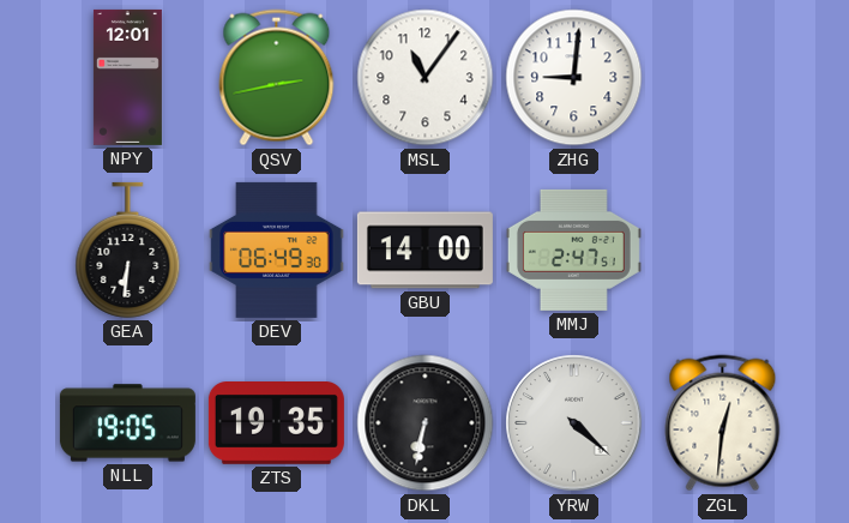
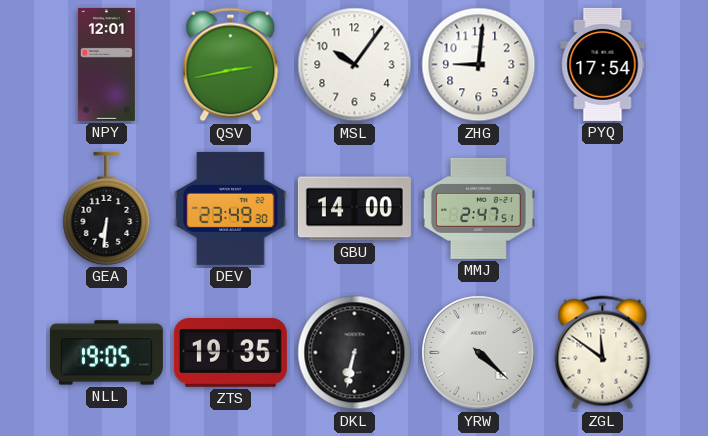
MSL: 11:06 -> 10:06
PYQ: none -> 17:54
DEV: 06:49 -> 23:49
ZGL: 12:31 -> 11:51
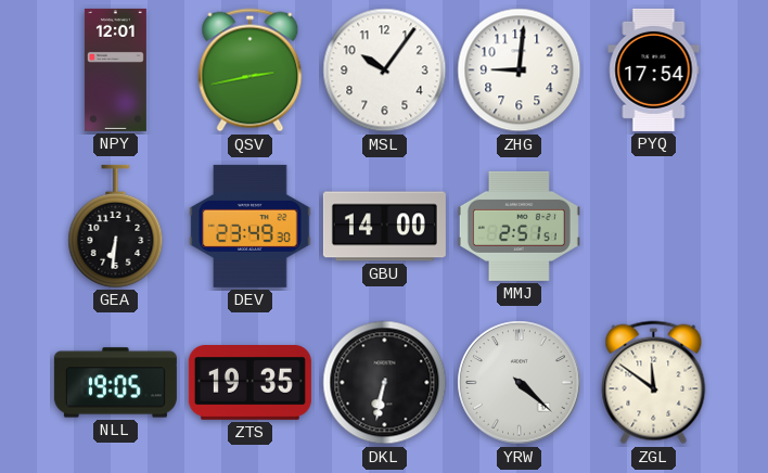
MMJ: 2:47 -> 2:51
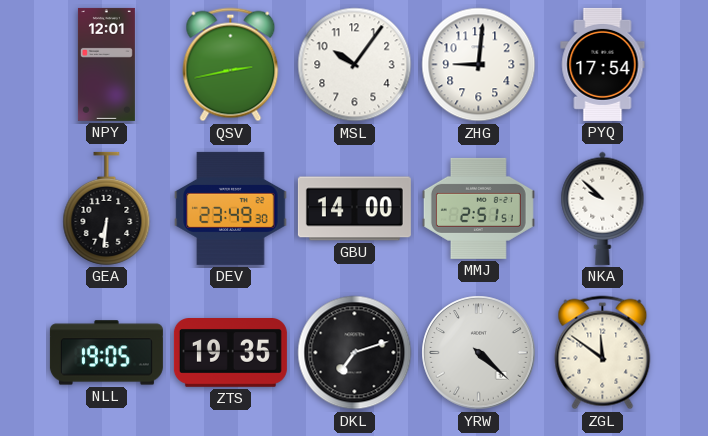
NKA: none -> 9:52
DKL: 6:32 -> 7:12
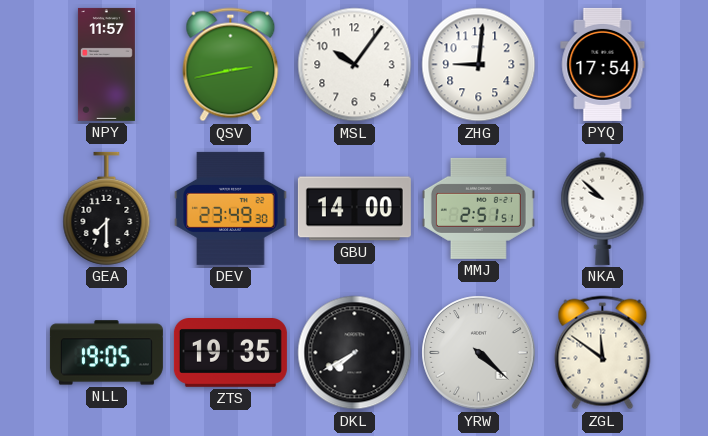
NPY: 12:01 -> 11:57
GEA: 6:31 -> 7:30
DKL: 7:12 -> 7:40
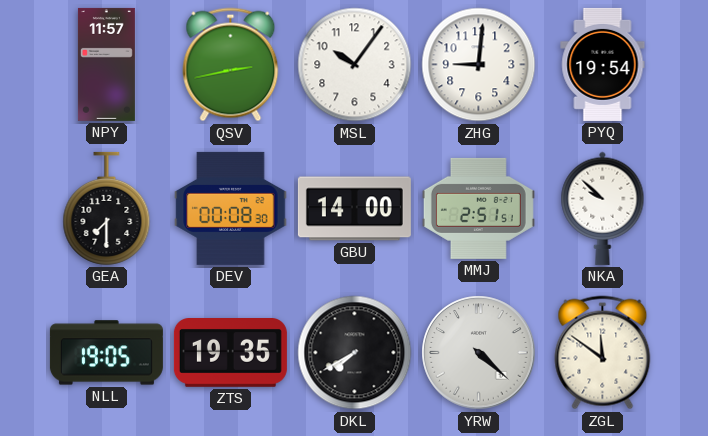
PYQ: 17:54 -> 19:54
DEV: 23:49 -> 00:08
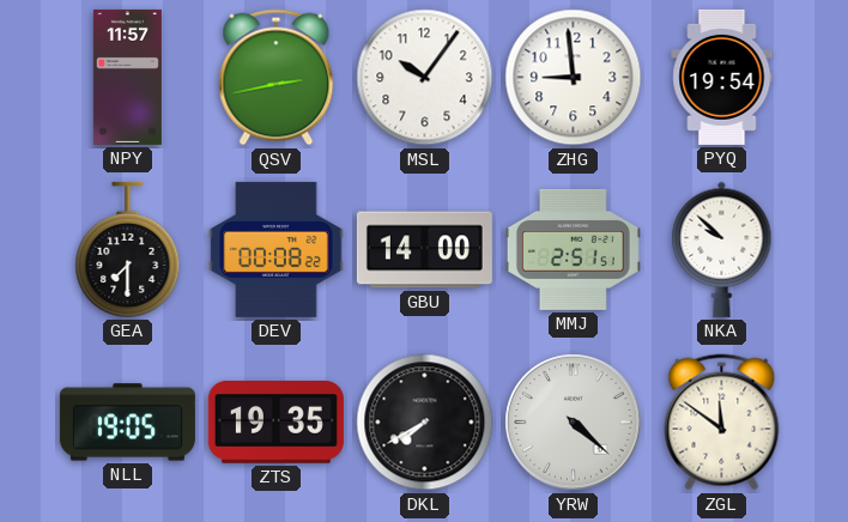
ZHG: 9:01 -> 8:59
DEV: 00:08:30 -> 00:08:22
